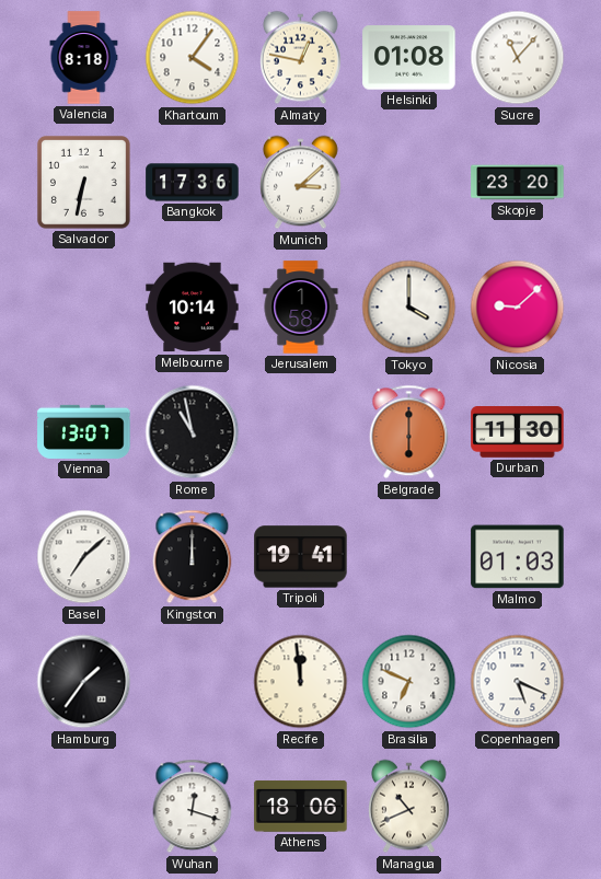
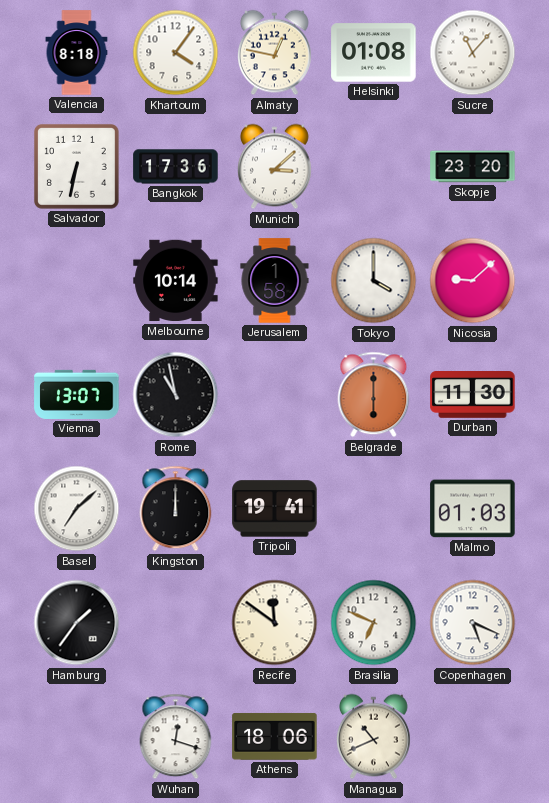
Recife: 11:59 -> 11:51
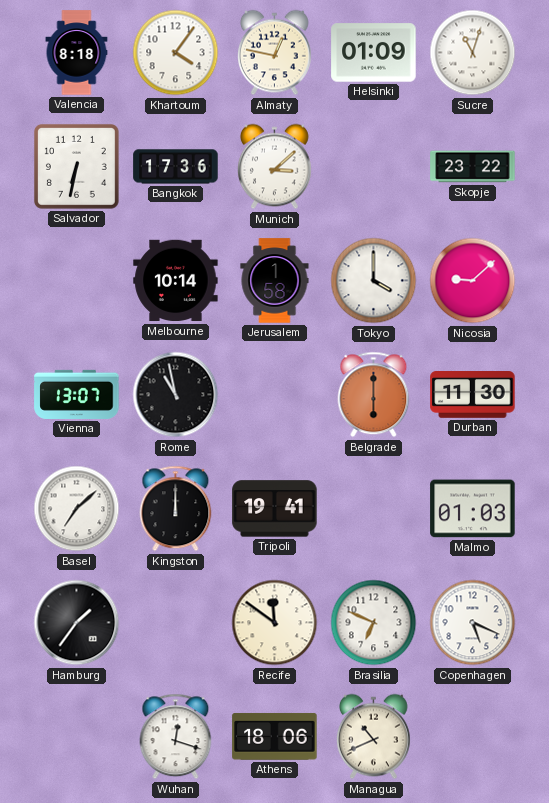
Helsinki: 01:08 -> 01:09
Sucre: 11:07 -> 11:03
Skopje: 23:20 -> 23:22
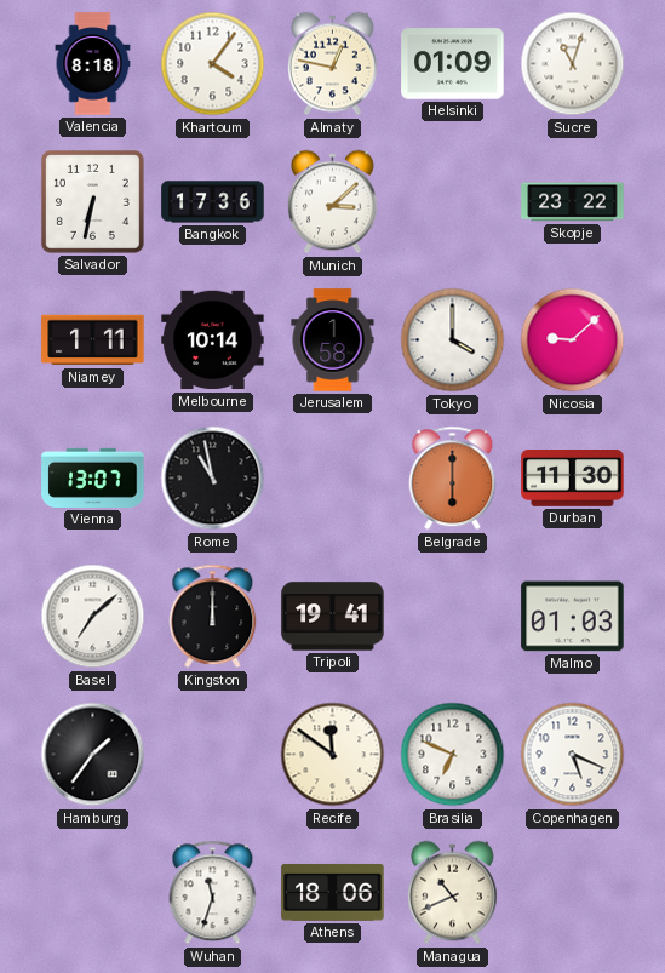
Niamey: none -> 1:11
Wuhan: 12:18 -> 11:33
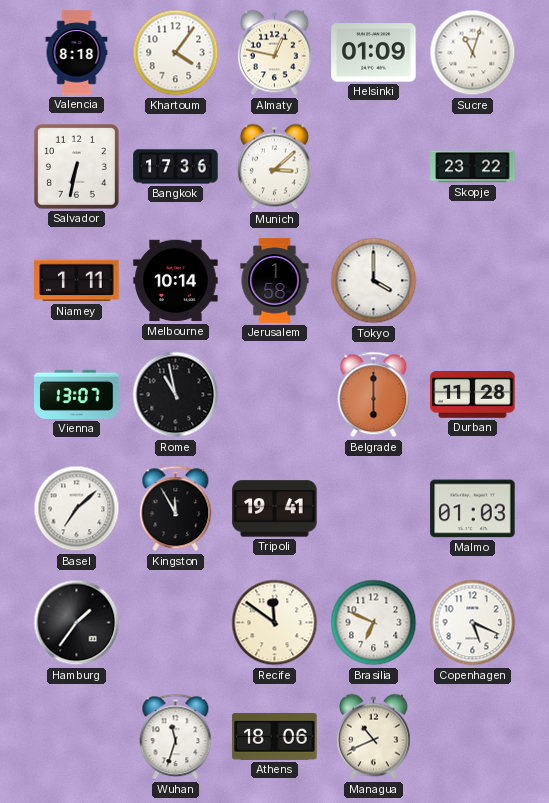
Nicosia: 9:08 -> none
Durban: 11:30 -> 11:28
Kingston: 12:00 -> 11:55
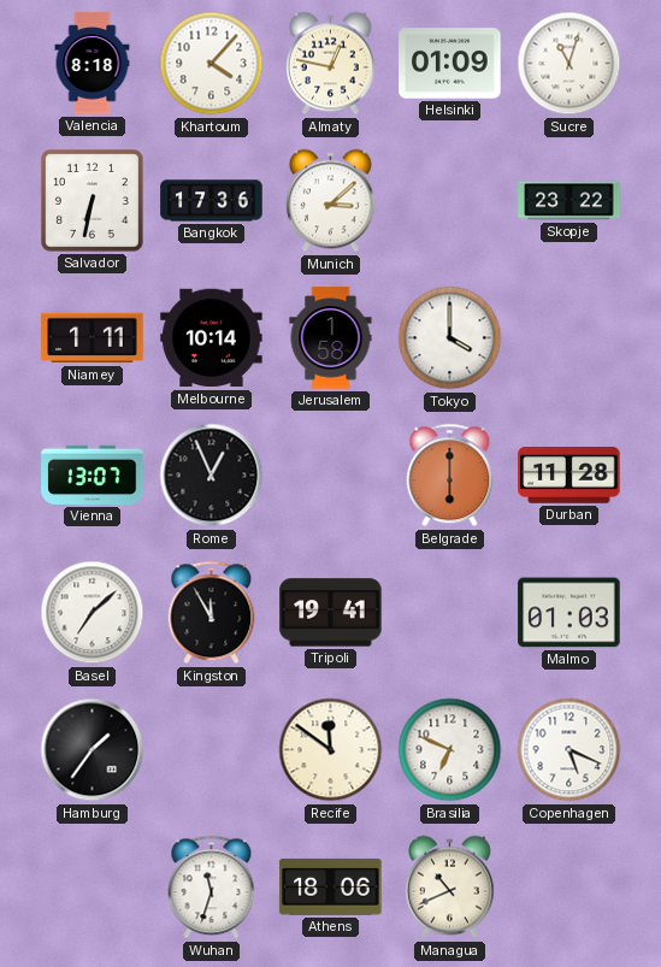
Khartoum: 4:06 -> 4:07
Rome: 10:58 -> 12:56
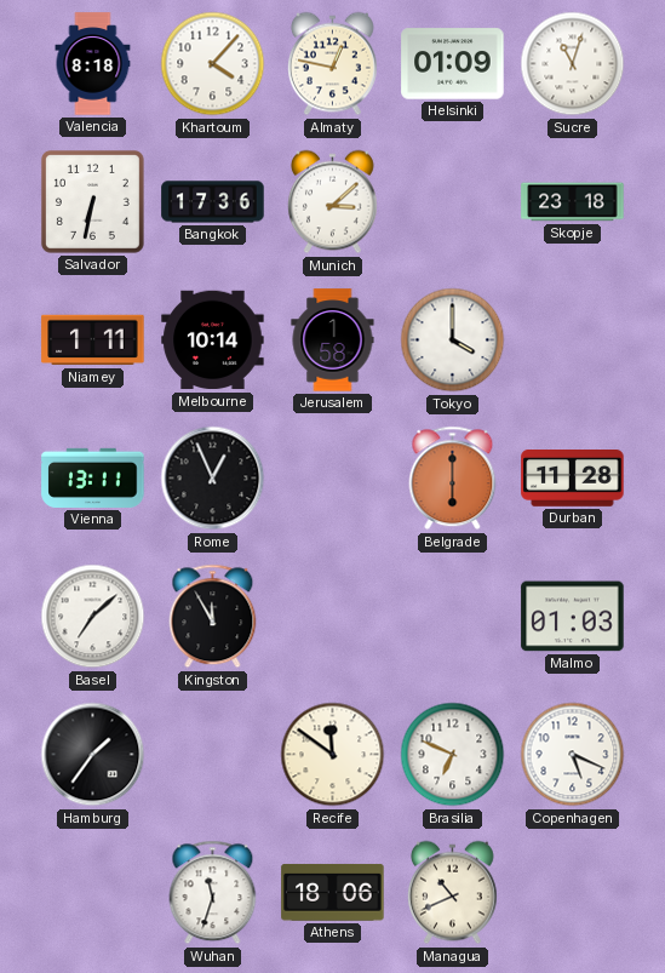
Skopje: 23:22 -> 23:18
Vienna: 13:07 -> 13:11
Tripoli: 19:41 -> none
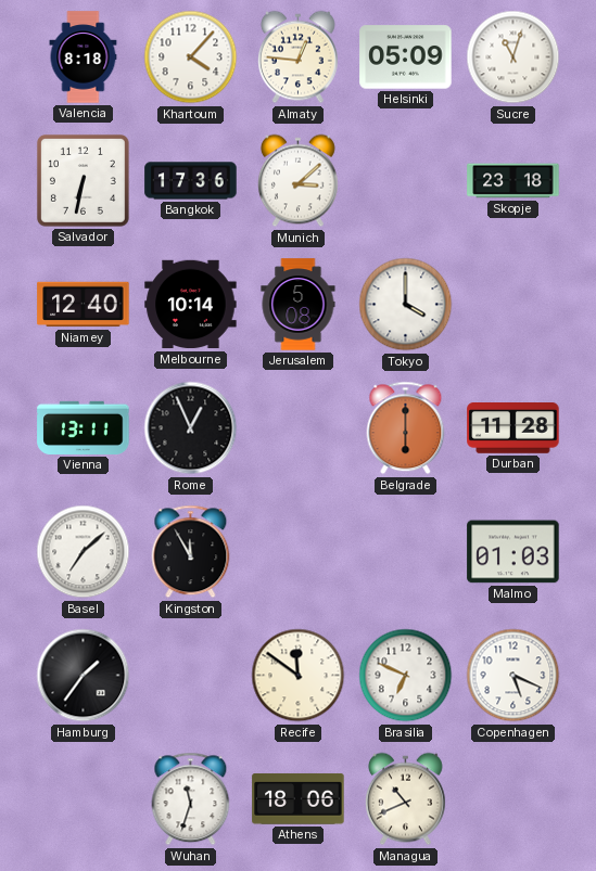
Almaty: 12:47 -> 12:46
Helsinki: 01:09 -> 05:09
Niamey: 1:11 -> 12:40
Jerusalem: 1:58 -> 5:08
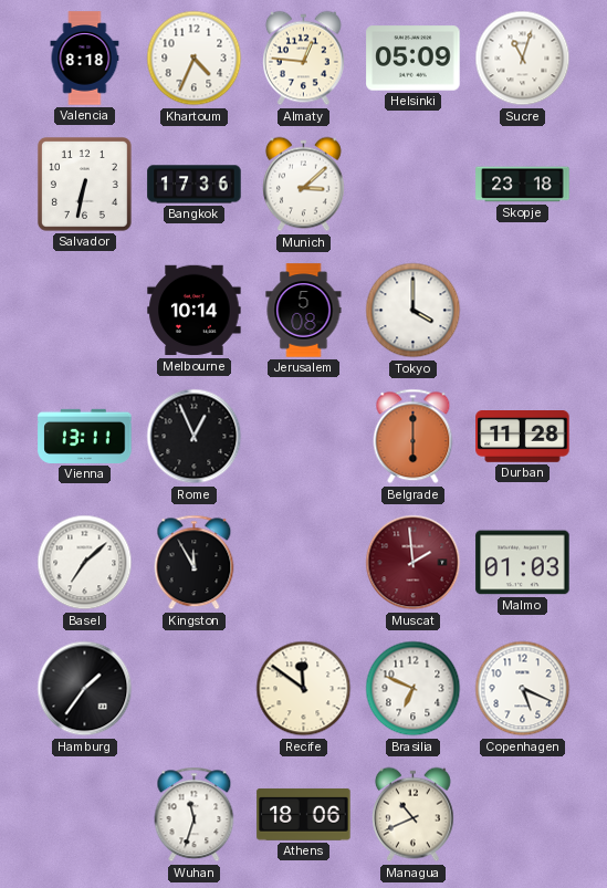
Khartoum: 4:07 -> 4:34
Niamey: 12:40 -> none
Muscat: none -> 1:59
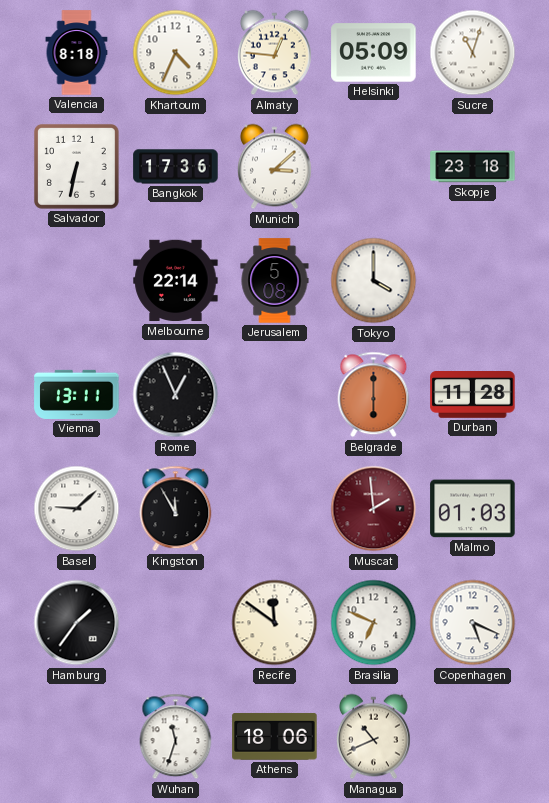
Melbourne: 10:14 -> 22:14
Basel: 7:08 -> 9:08
